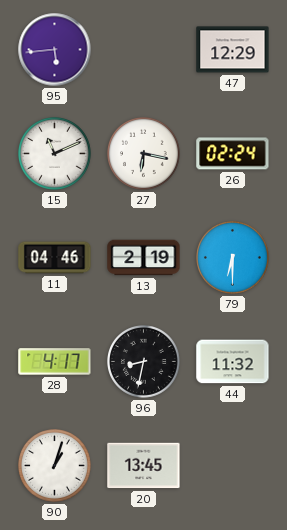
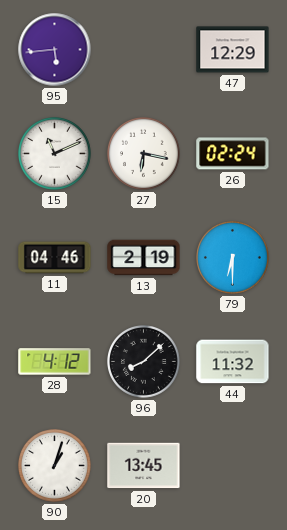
28: 4:17 -> 4:12
96: 8:32 -> 8:08
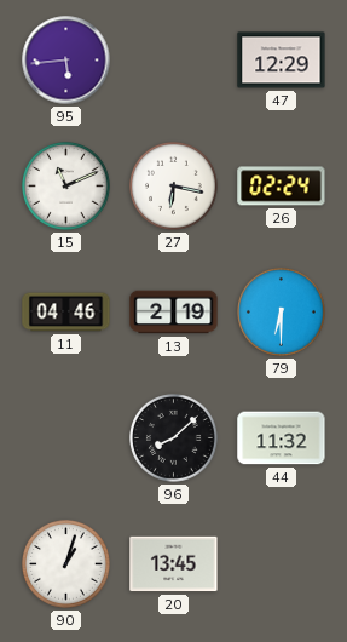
28: 4:12 -> none
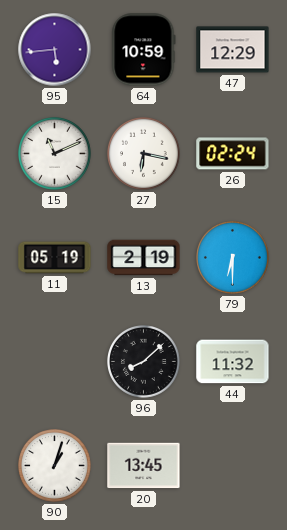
64: none -> 10:59
11: 04:46 -> 05:19
